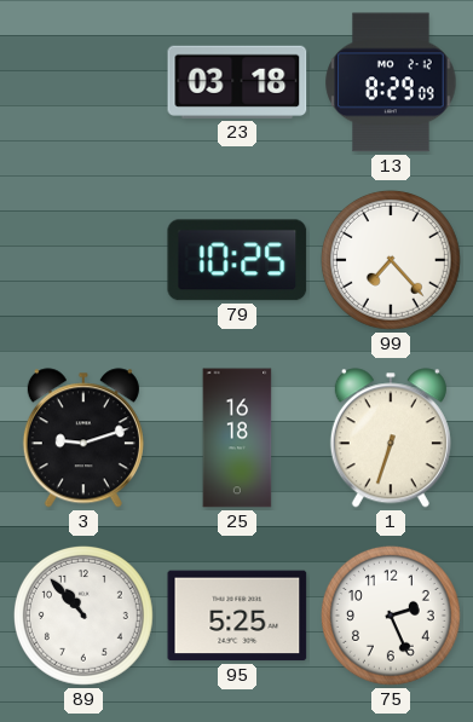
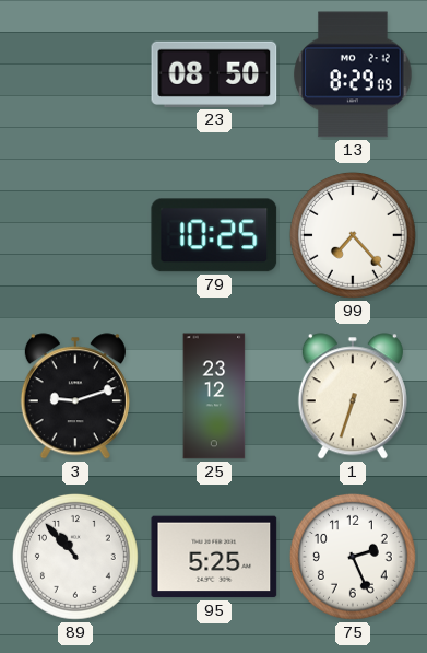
23: 03:18 -> 08:50
25: 16:18 -> 23:12
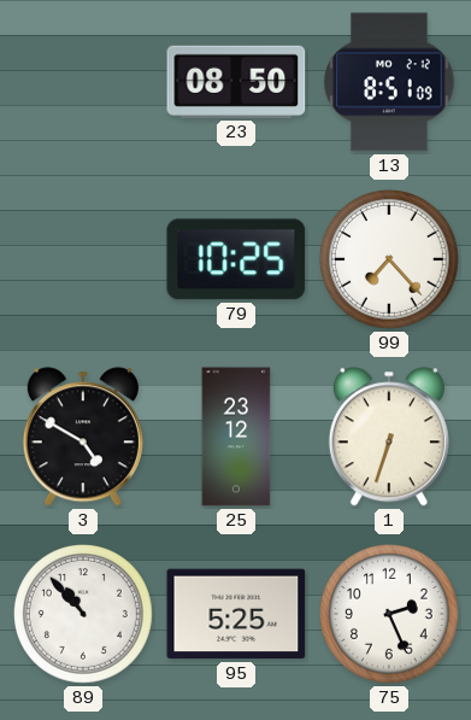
13: 8:29 -> 8:51
3: 9:12 -> 4:50
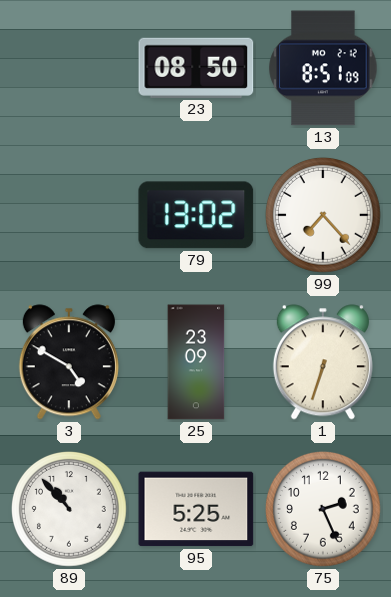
79: 10:25 -> 13:02
25: 23:12 -> 23:09
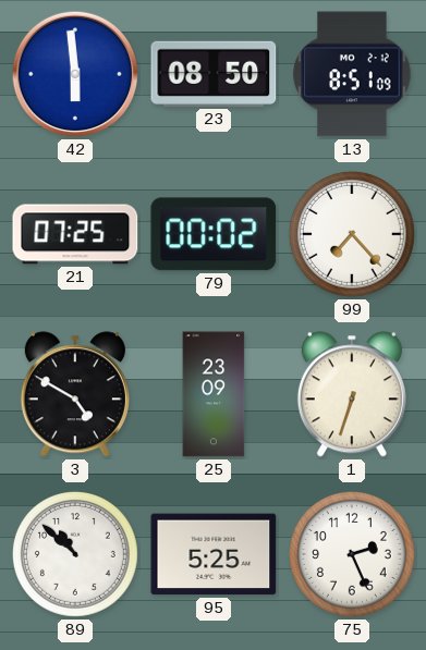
42: none -> 5:59
21: none -> 07:25
79: 13:02 -> 00:02
89: 10:53 -> 10:52
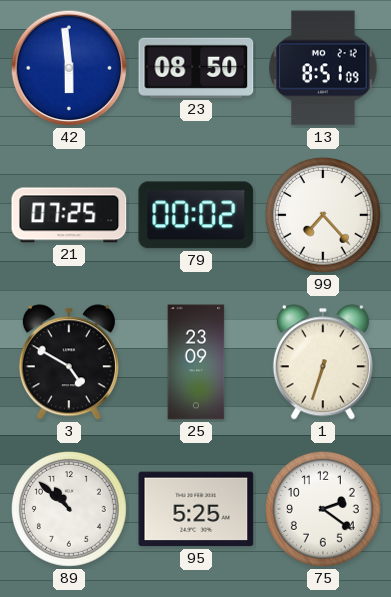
75: 2:26 -> 2:21
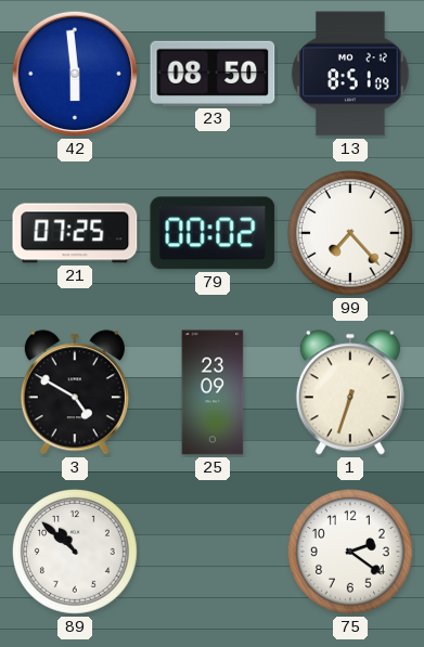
95: 5:25 -> none
